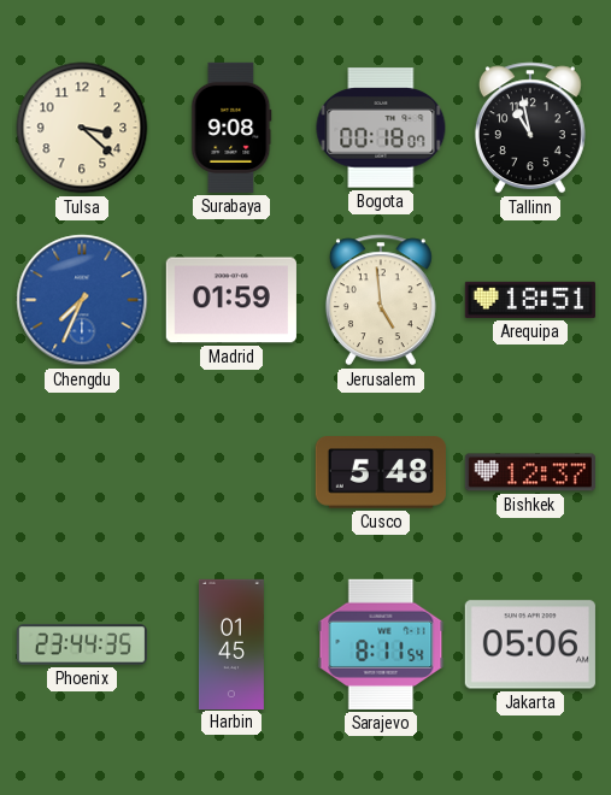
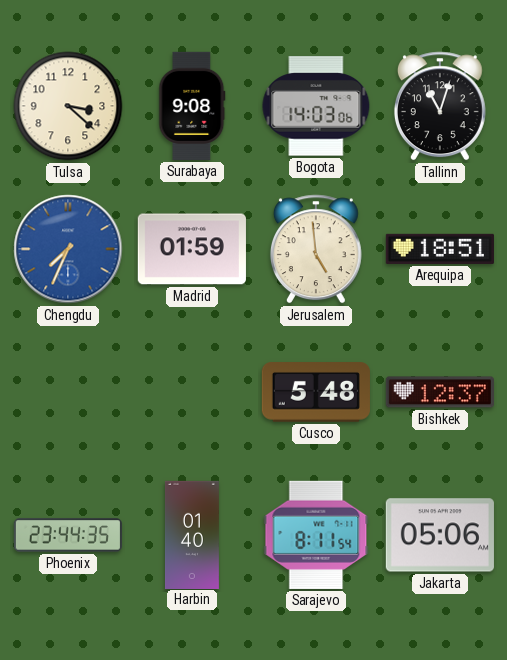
Bogota: 00:18 -> 14:03
Tallinn: 10:58 -> 11:03
Harbin: 01:45 -> 01:40
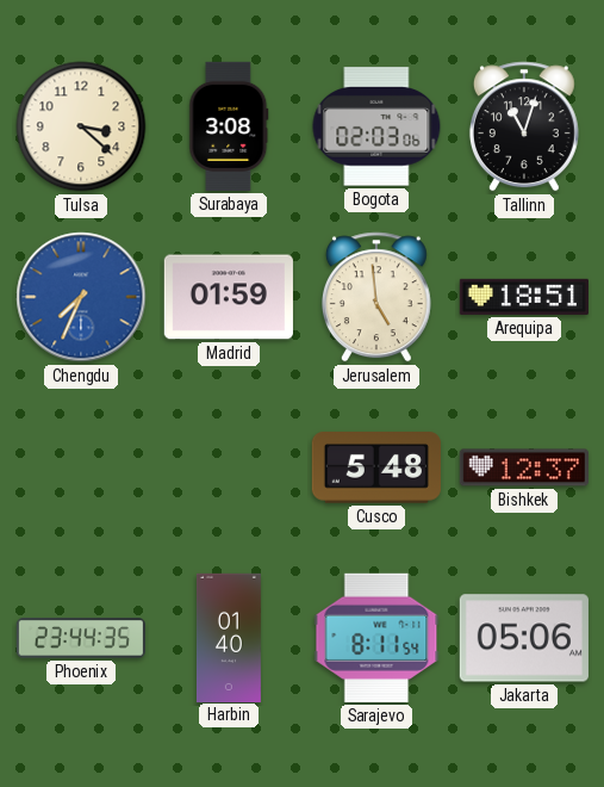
Surabaya: 9:08 -> 3:08
Bogota: 14:03 -> 02:03
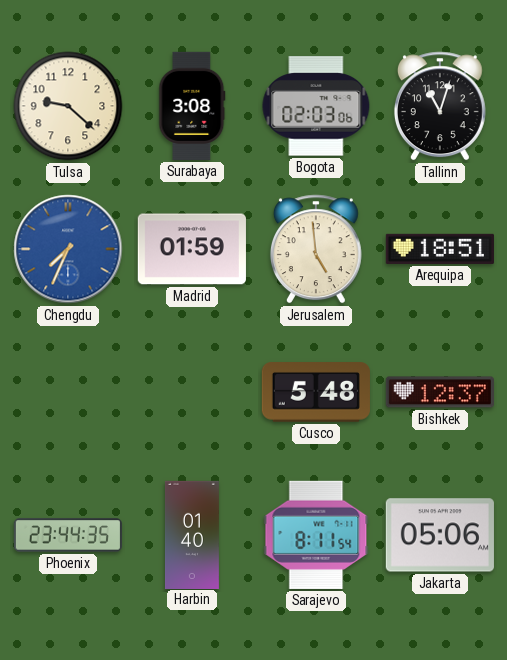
Tulsa: 3:22 -> 9:22
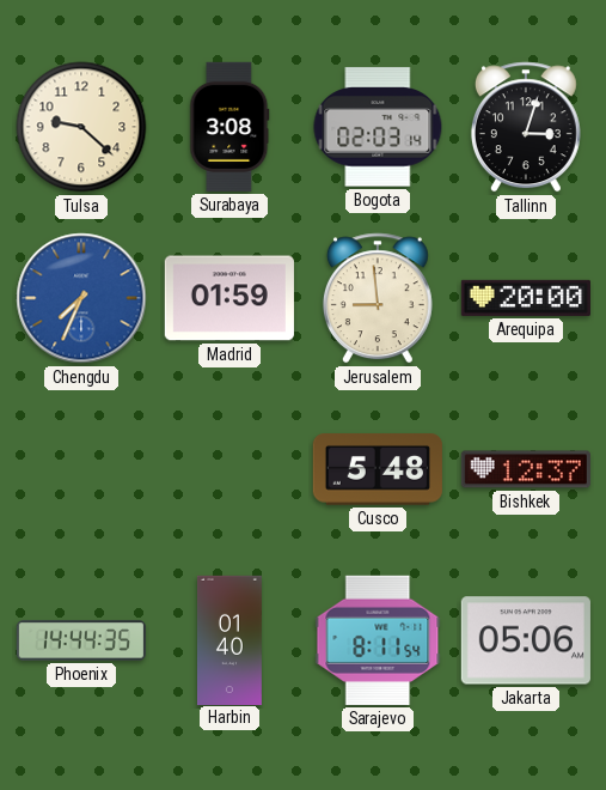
Bogota: 02:03:06 -> 02:03:14
Tallinn: 11:03 -> 3:03
Jerusalem: 4:59 -> 8:59
Arequipa: 18:51 -> 20:00
Phoenix: 23:44 -> 14:44
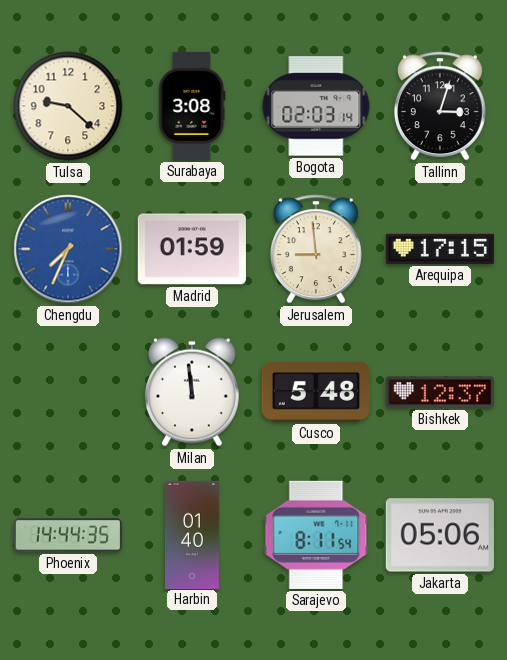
Arequipa: 20:00 -> 17:15
Milan: none -> 11:59
